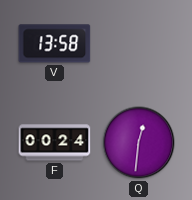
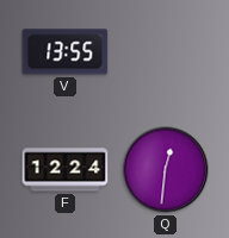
V: 13:58 -> 13:55
F: 00:24 -> 12:24
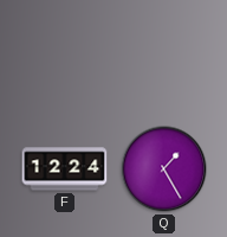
V: 13:55 -> none
Q: 12:31 -> 1:25
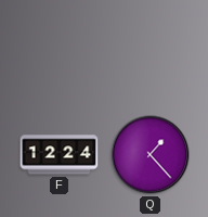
Q: 1:25 -> 1:23
